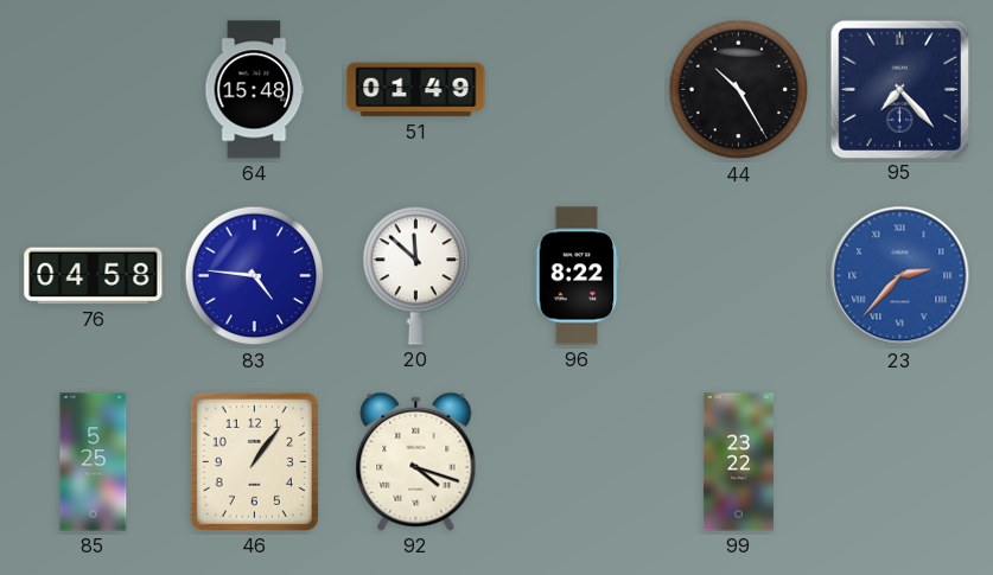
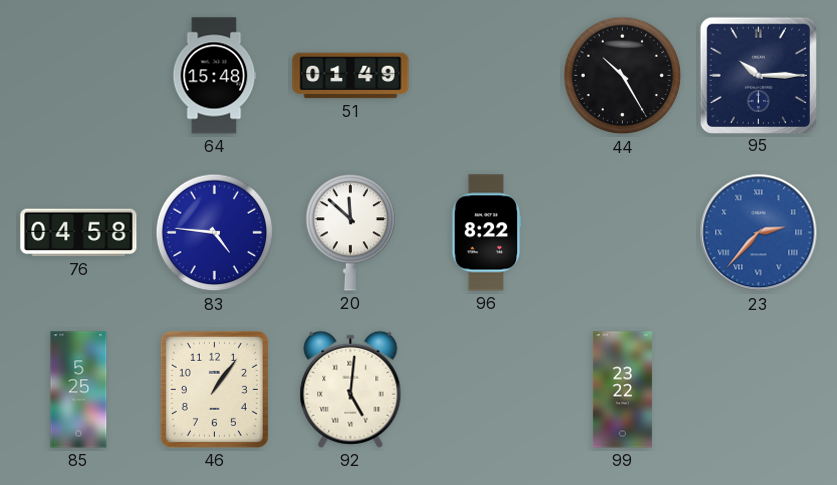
95: 7:23 -> 10:15
92: 4:18 -> 5:01
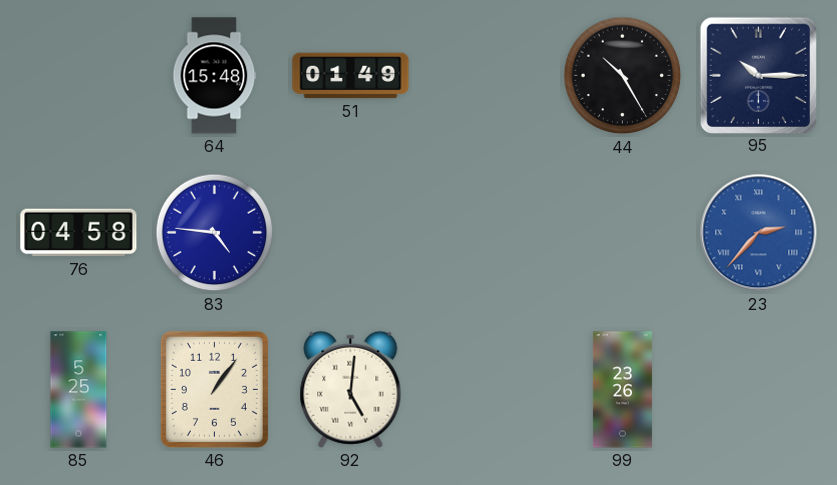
20: 11:52 -> none
96: 8:22 -> none
99: 23:22 -> 23:26
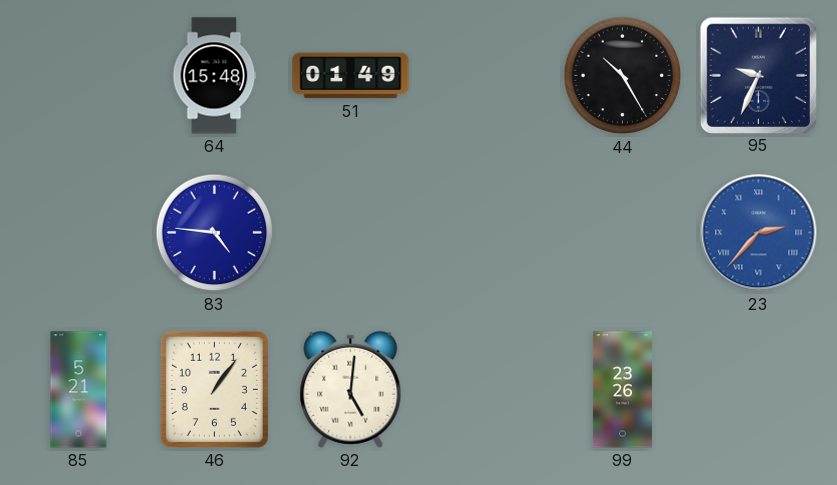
95: 10:15 -> 9:34
76: 04:58 -> none
85: 5:25 -> 5:21
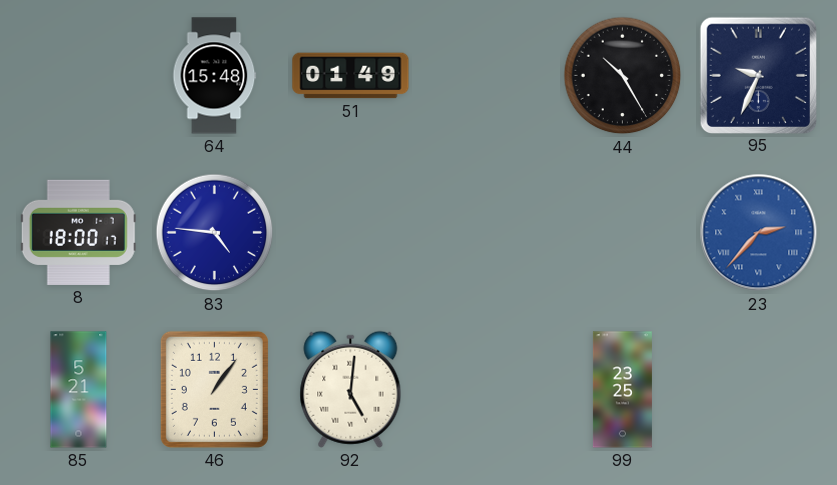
8: none -> 18:00
99: 23:26 -> 23:25
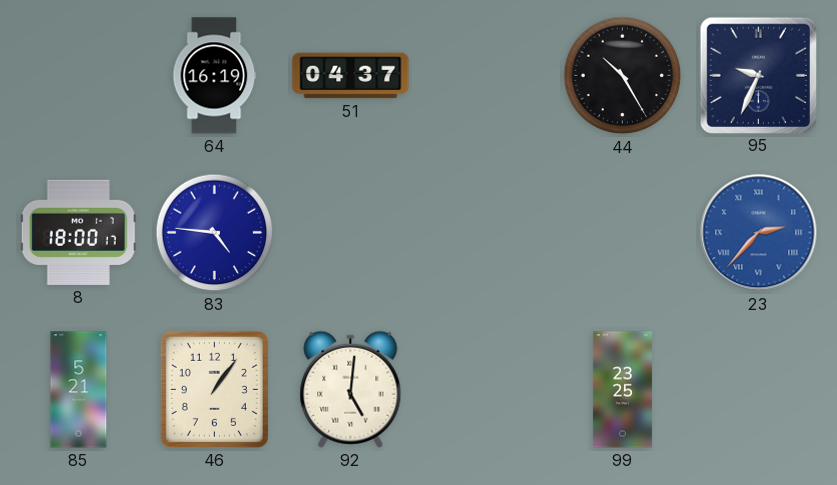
64: 15:48 -> 16:19
51: 01:49 -> 04:37
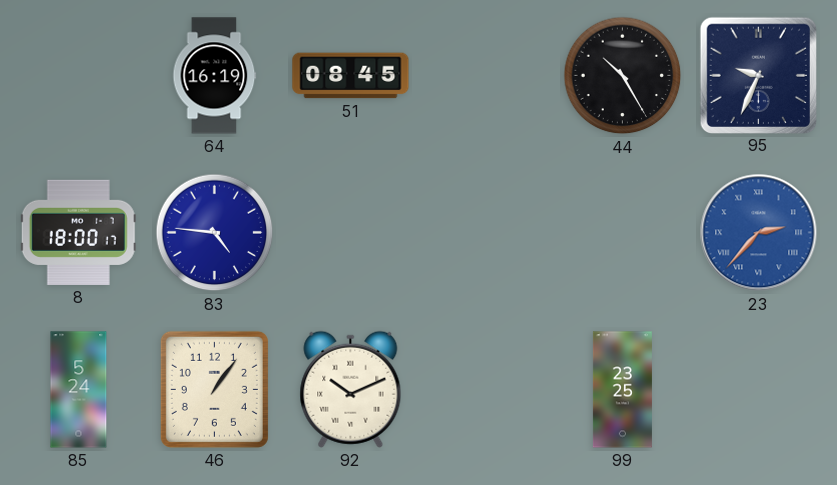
51: 04:37 -> 08:45
85: 5:21 -> 5:24
92: 5:01 -> 10:11
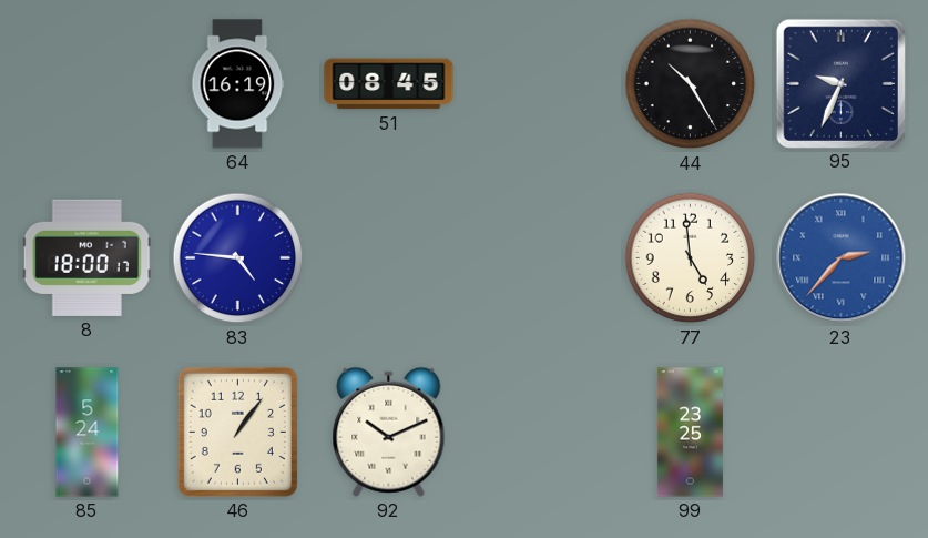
77: none -> 4:59
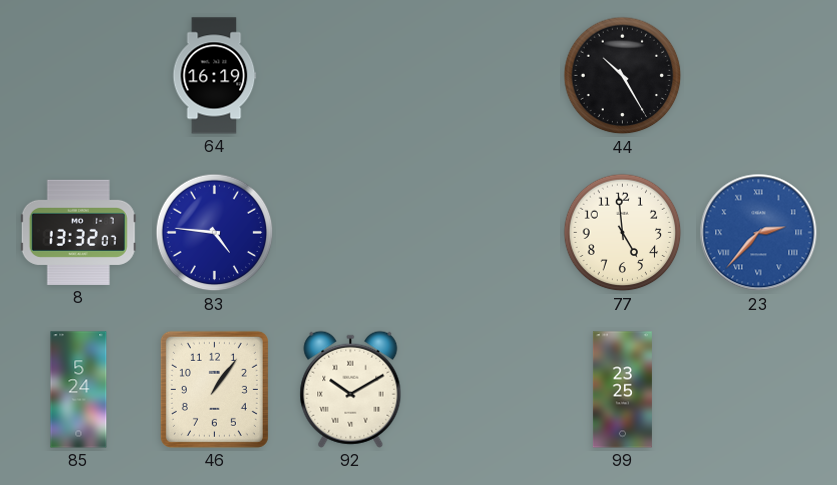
51: 08:45 -> none
95: 9:34 -> none
8: 18:00 -> 13:32
92: 10:11 -> 10:10
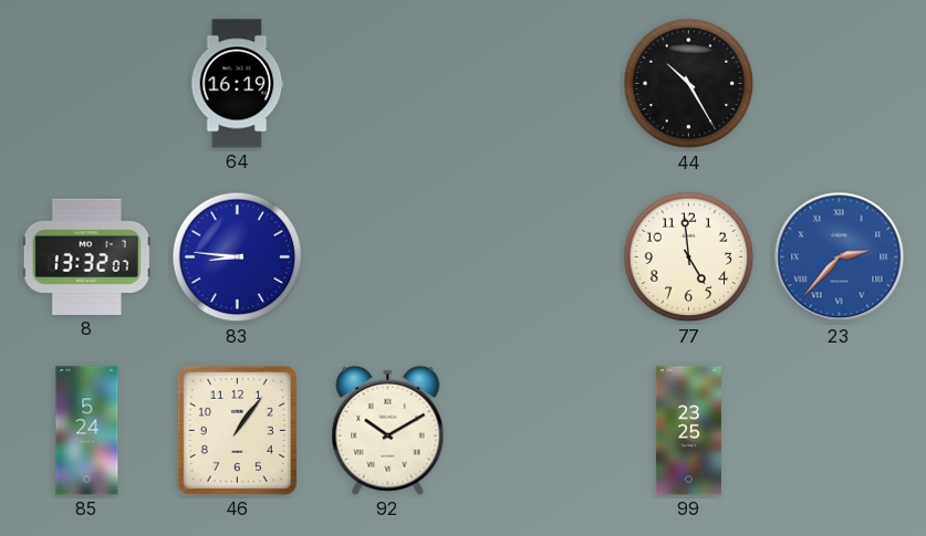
83: 4:46 -> 8:46
